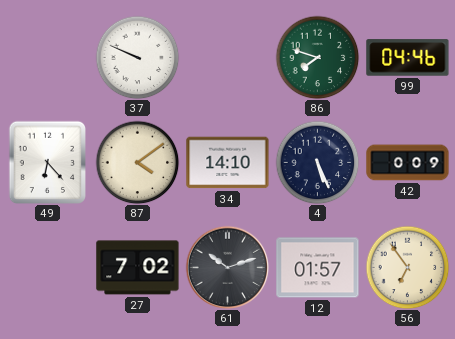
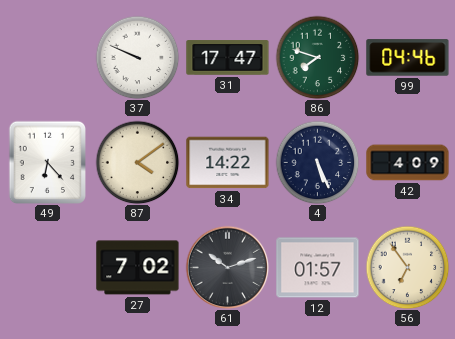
31: none -> 17:47
34: 14:10 -> 14:22
42: 0:09 -> 4:09
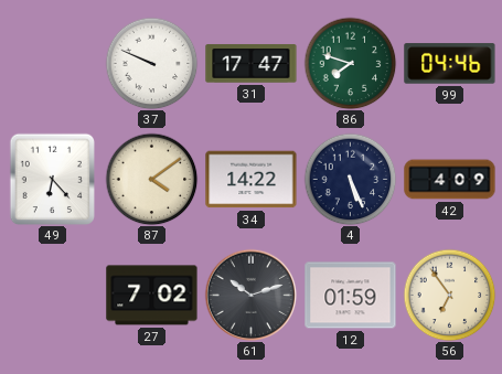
12: 01:57 -> 01:59
